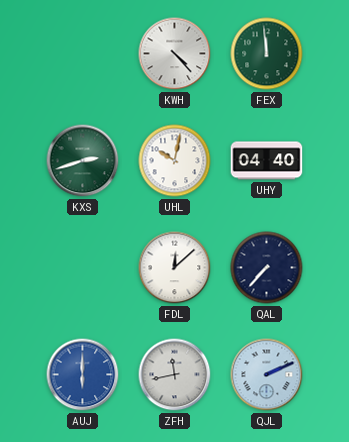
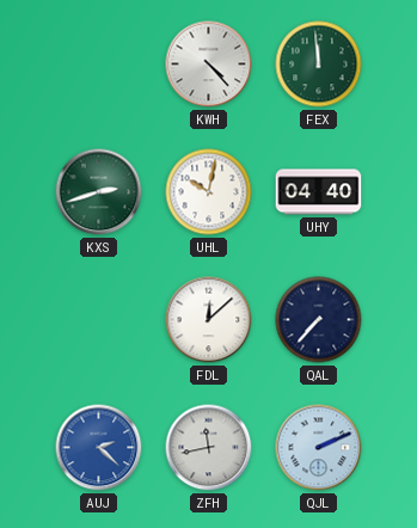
AUJ: 6:00 -> 2:22
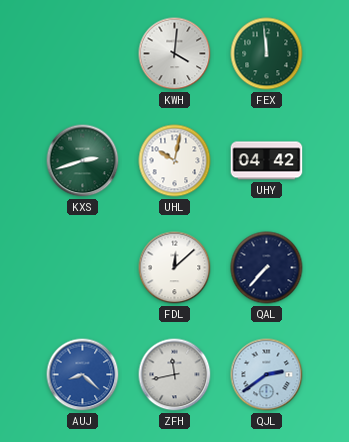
KWH: 4:23 -> 4:01
UHY: 04:40 -> 04:42
AUJ: 2:22 -> 8:22
QJL: 2:11 -> 2:39
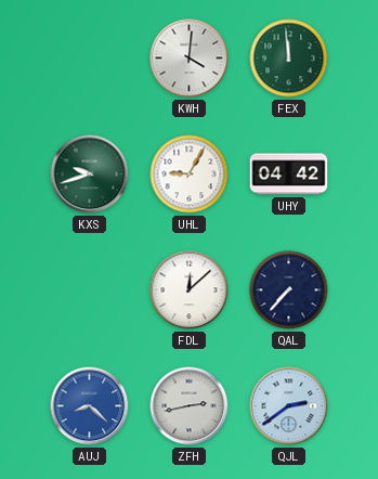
KXS: 2:42 -> 9:42
UHL: 10:02 -> 9:05
ZFH: 11:43 -> 2:43
